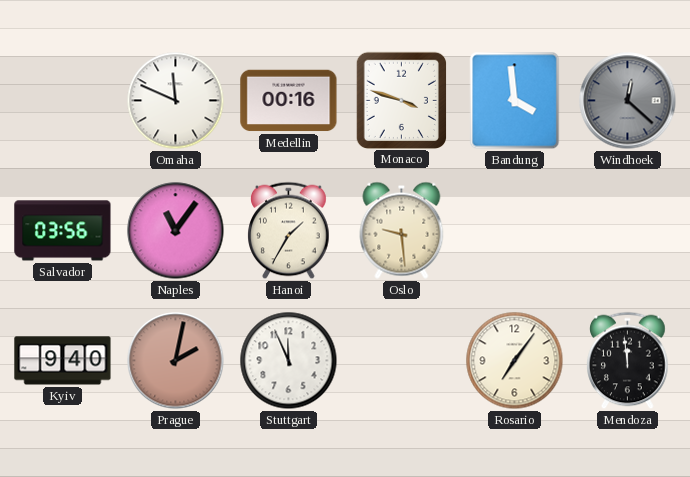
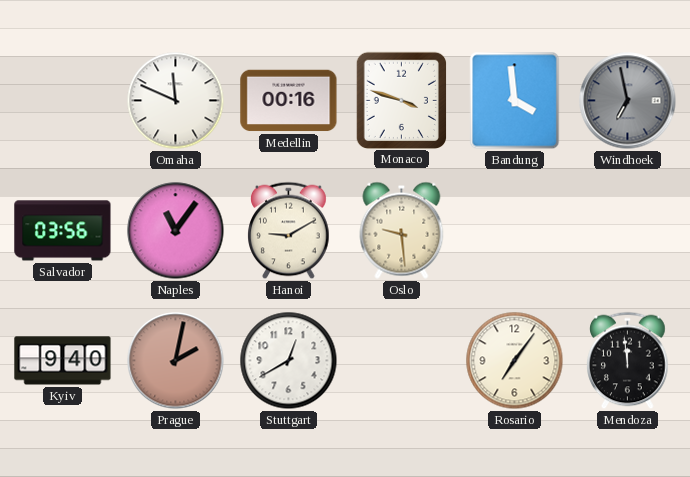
Windhoek: 12:22 -> 6:58
Hanoi: 1:35 -> 9:10
Stuttgart: 11:56 -> 12:40
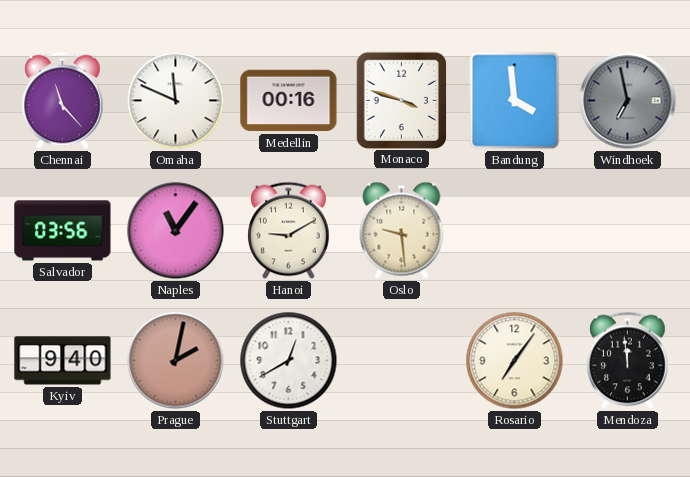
Chennai: none -> 11:23
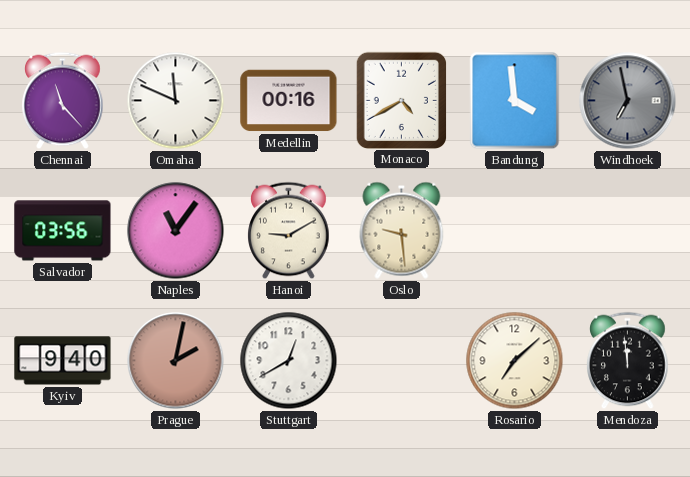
Monaco: 3:48 -> 4:40
Rosario: 7:06 -> 7:08
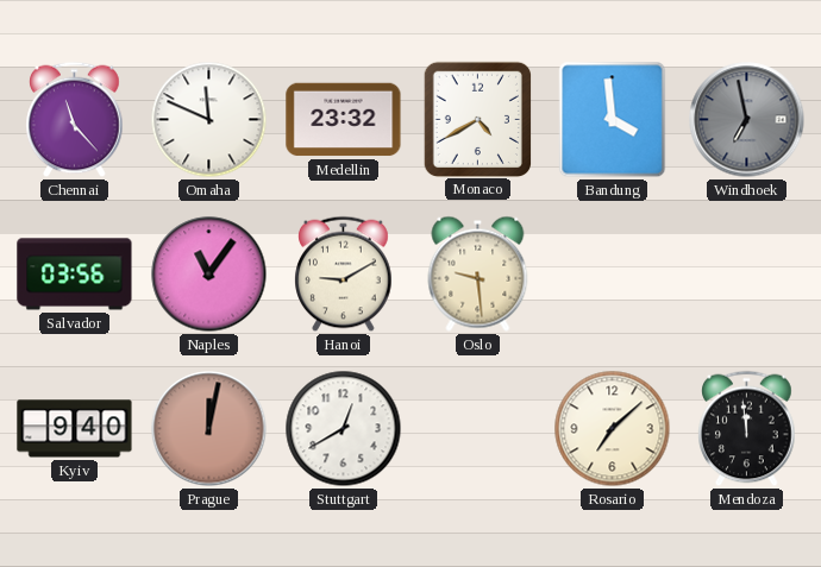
Medellin: 00:16 -> 23:32
Prague: 2:02 -> 12:02
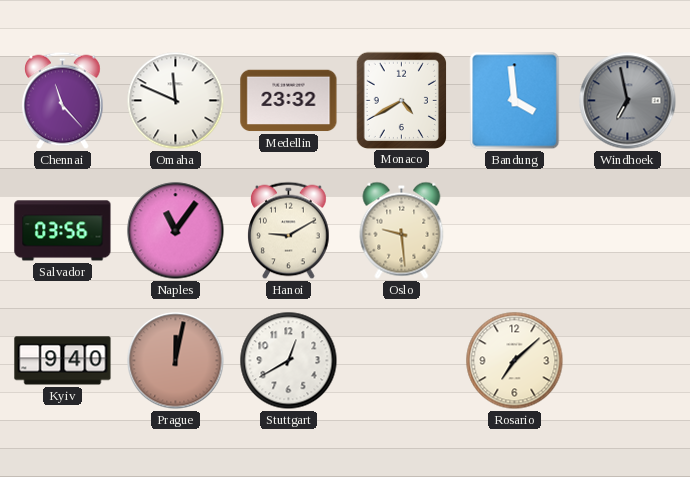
Mendoza: 11:59 -> none
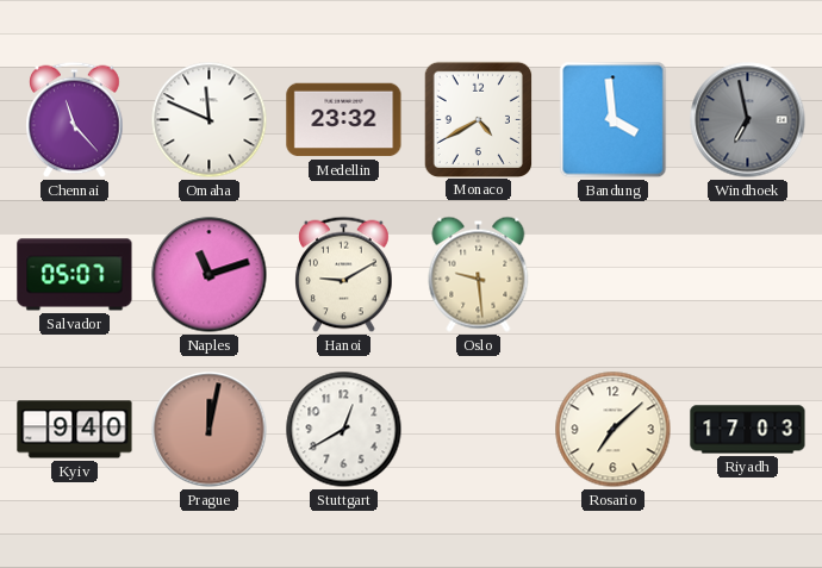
Salvador: 03:56 -> 05:07
Naples: 11:06 -> 11:12
Riyadh: none -> 17:03
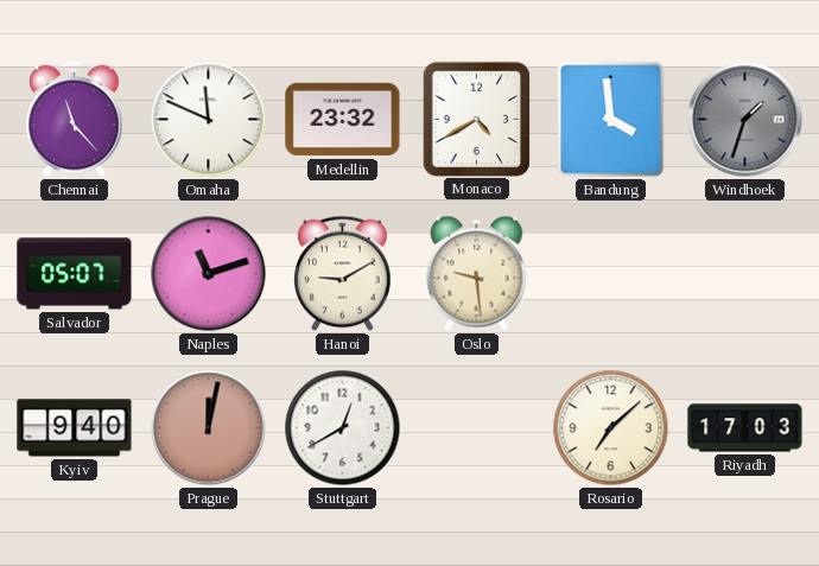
Windhoek: 6:58 -> 1:33
